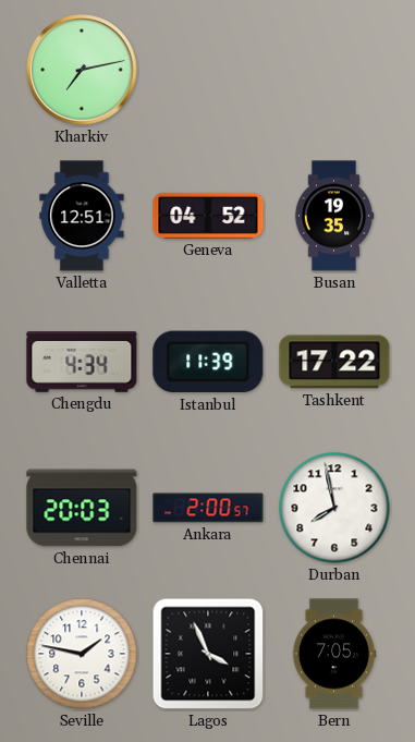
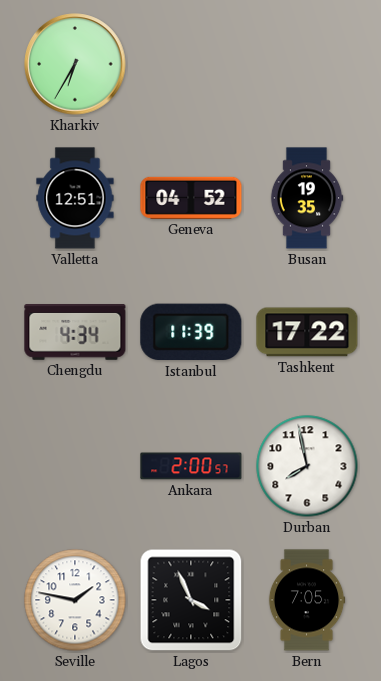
Kharkiv: 7:13 -> 6:35
Chennai: 20:03 -> none
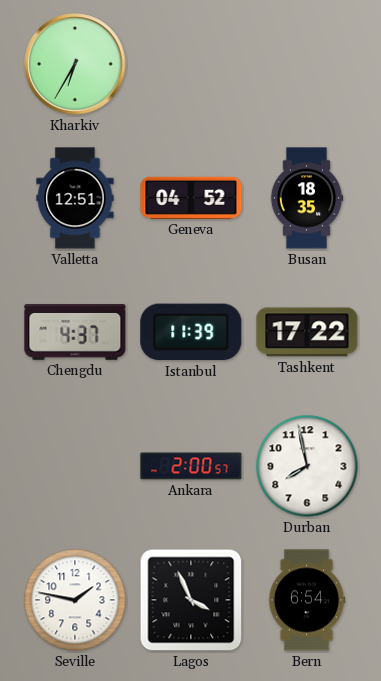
Busan: 19:35 -> 18:35
Chengdu: 4:34 -> 4:37
Bern: 7:05 -> 6:54
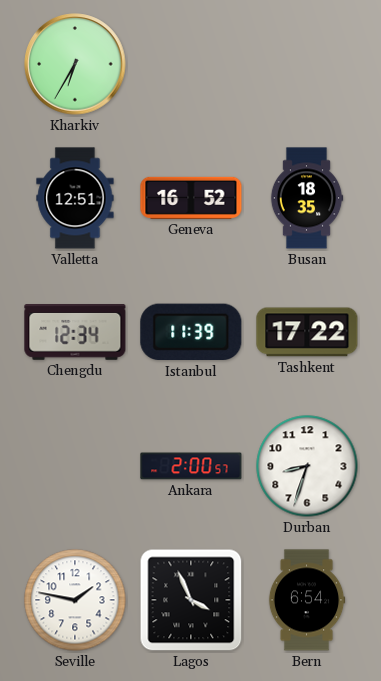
Geneva: 04:52 -> 16:52
Chengdu: 4:37 -> 12:34
Durban: 7:58 -> 8:33
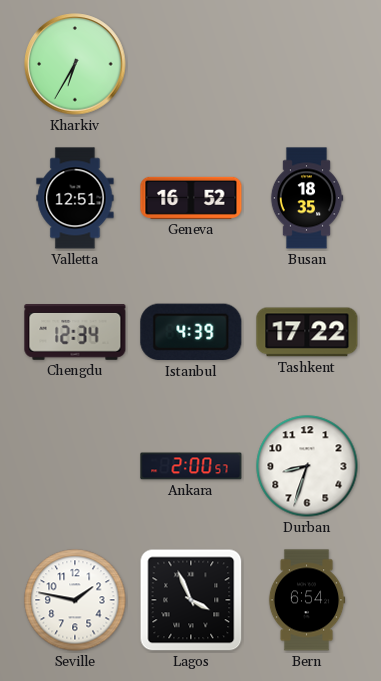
Istanbul: 11:39 -> 4:39
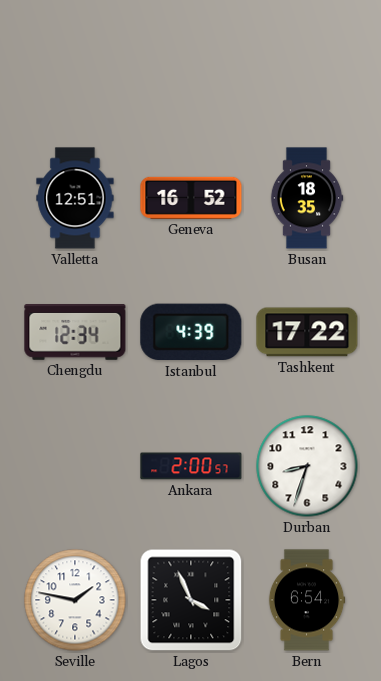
Kharkiv: 6:35 -> none
